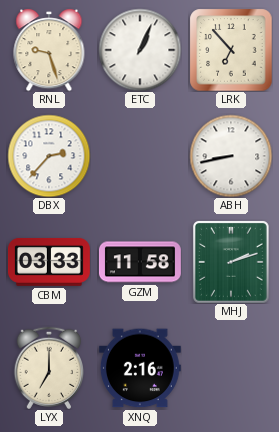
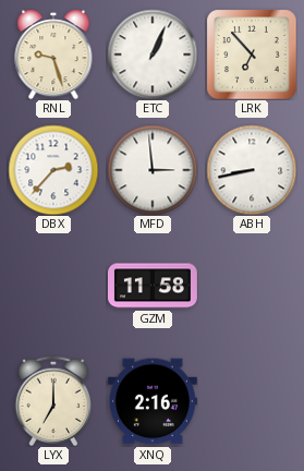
MFD: none -> 2:59
CBM: 03:33 -> none
MHJ: 2:12 -> none
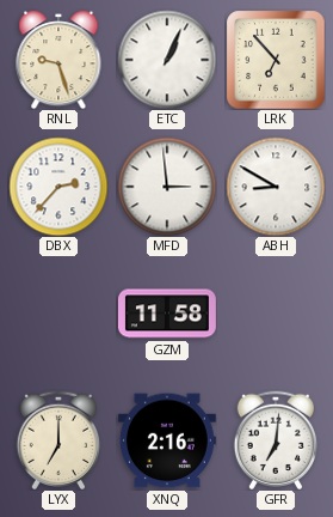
ABH: 8:43 -> 8:50
GFR: none -> 7:01
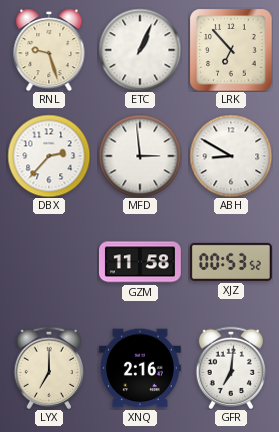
XJZ: none -> 00:53
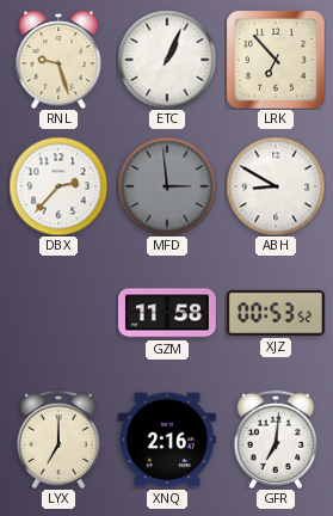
MFD dial: white -> grey
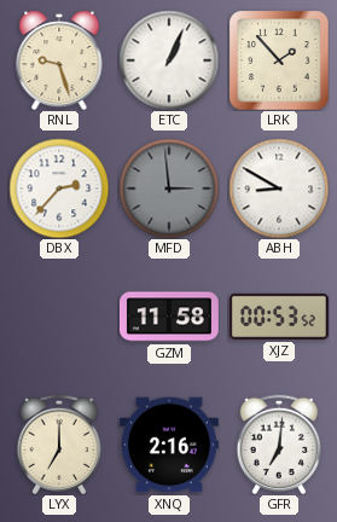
LRK: 6:53 -> 1:53
